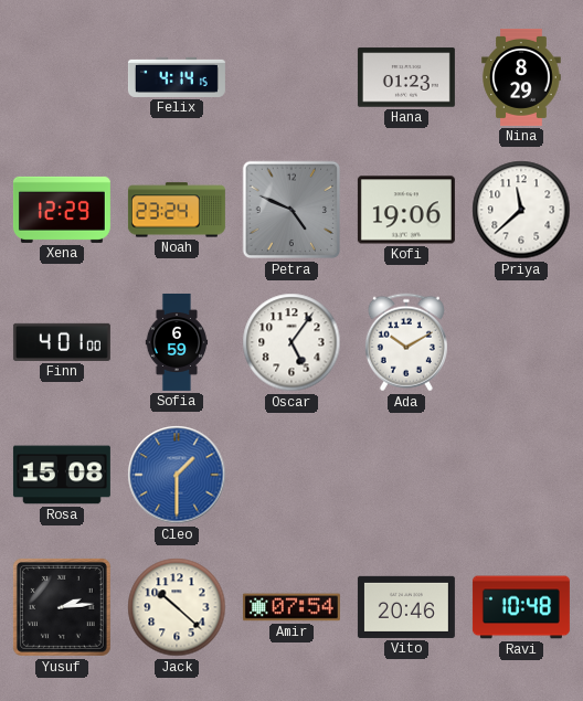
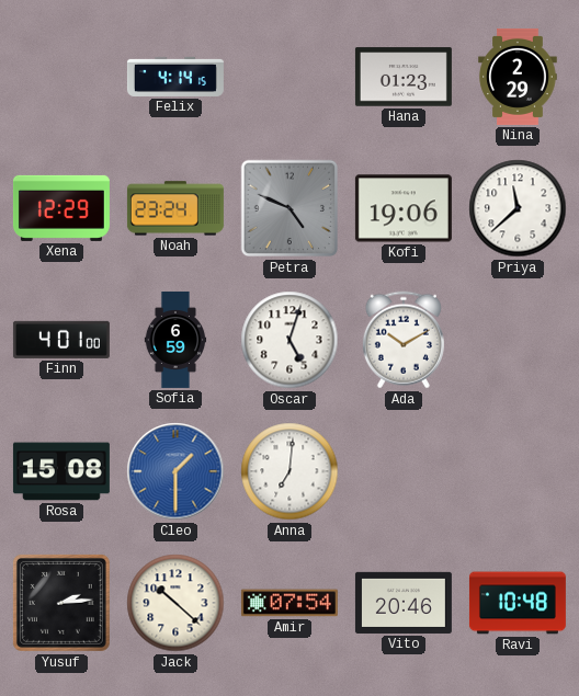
Nina: 8:29 -> 2:29
Oscar: 5:06 -> 5:03
Anna: none -> 7:01
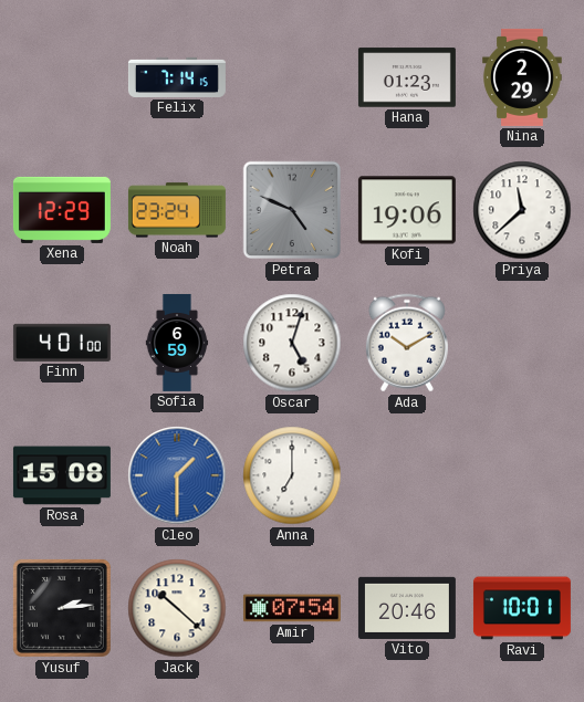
Felix: 4:14 -> 7:14
Anna: 7:01 -> 7:00
Ravi: 10:48 -> 10:01
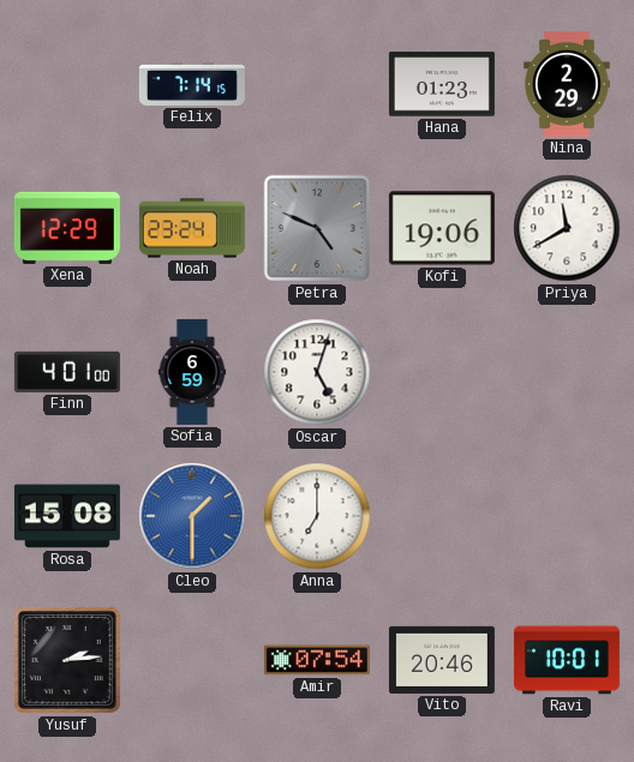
Priya: 11:38 -> 11:40
Ada: 10:10 -> none
Jack: 10:22 -> none
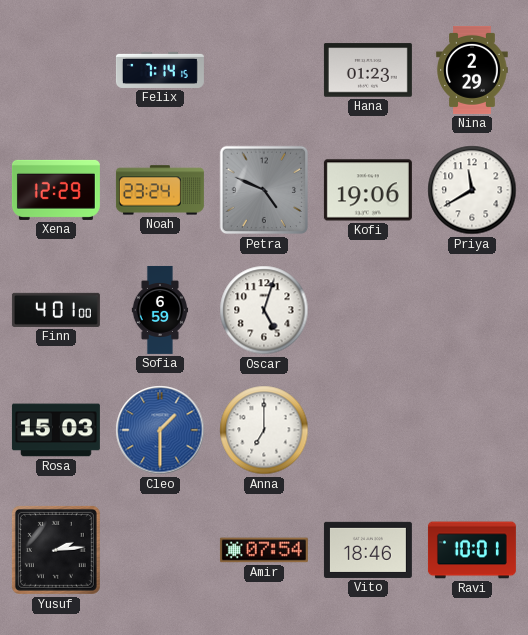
Rosa: 15:08 -> 15:03
Vito: 20:46 -> 18:46
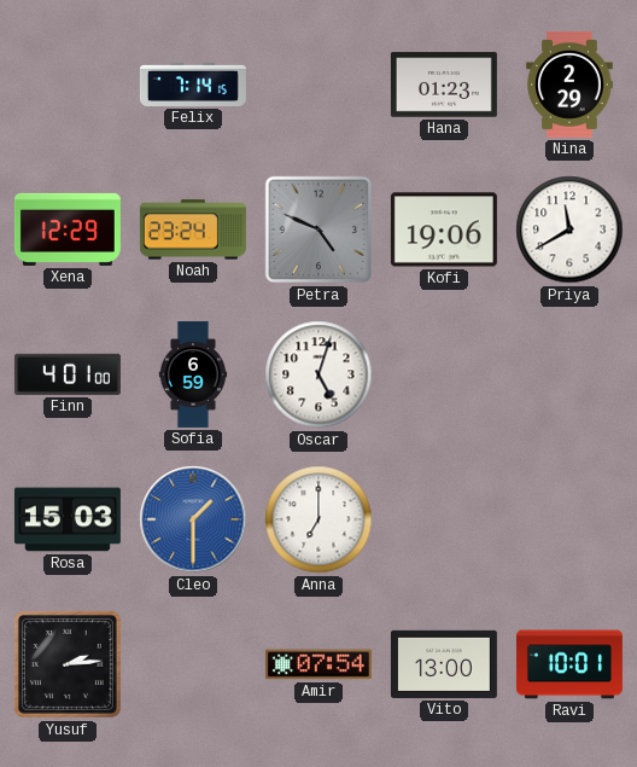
Vito: 18:46 -> 13:00
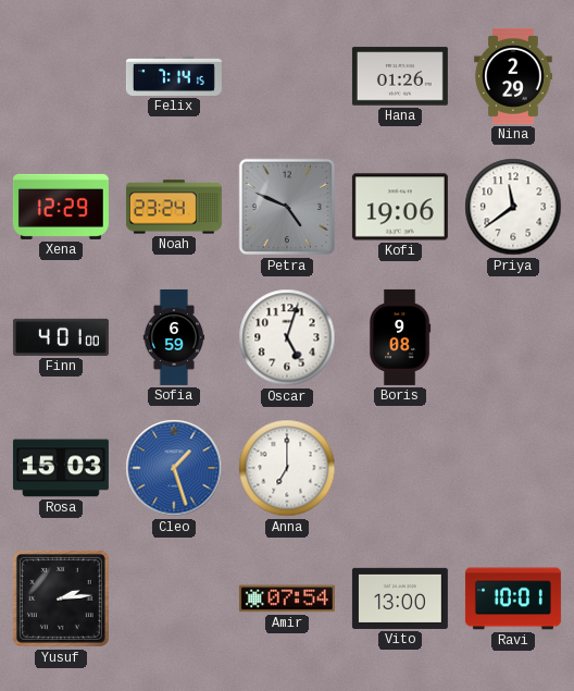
Hana: 01:23 -> 01:26
Priya: 11:40 -> 11:39
Boris: none -> 9:08
Cleo: 1:30 -> 1:27
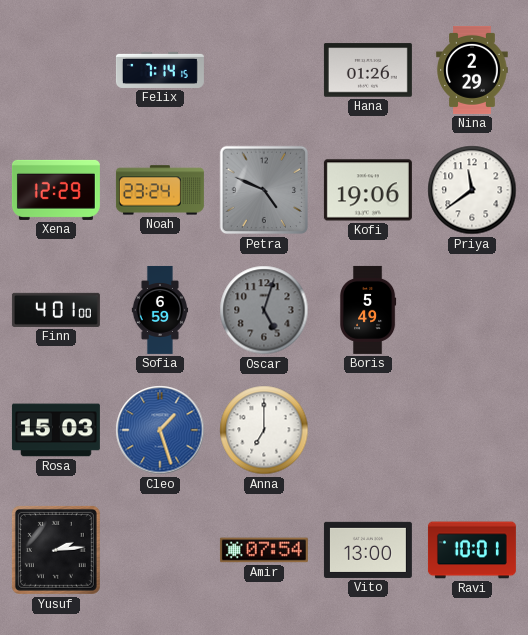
Oscar dial: white -> grey
Boris: 9:08 -> 5:49
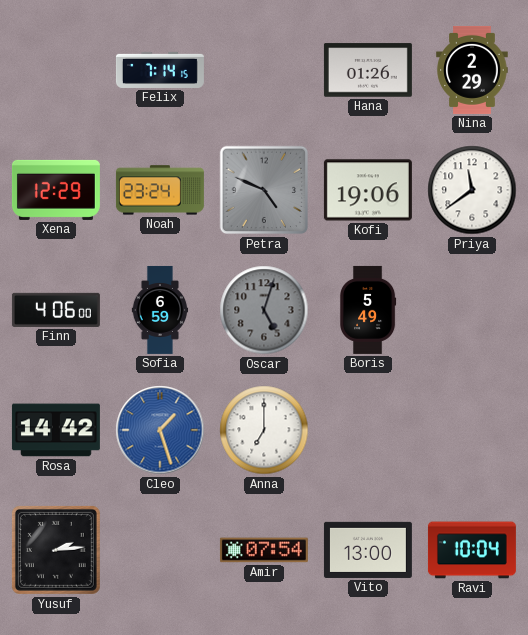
Finn: 4:01 -> 4:06
Rosa: 15:03 -> 14:42
Ravi: 10:01 -> 10:04
